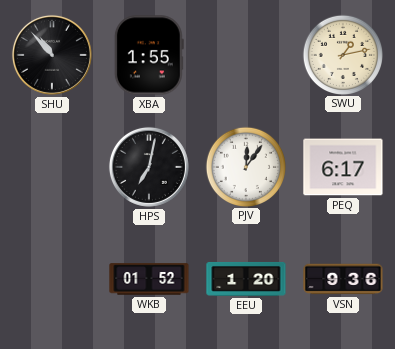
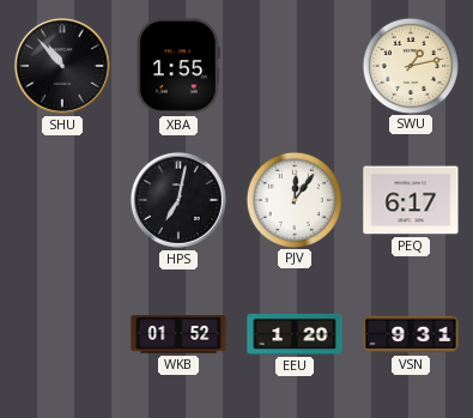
VSN: 9:36 -> 9:31
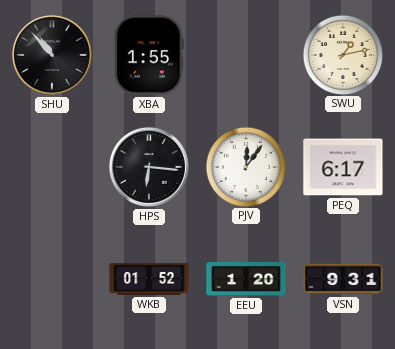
HPS: 7:02 -> 6:16
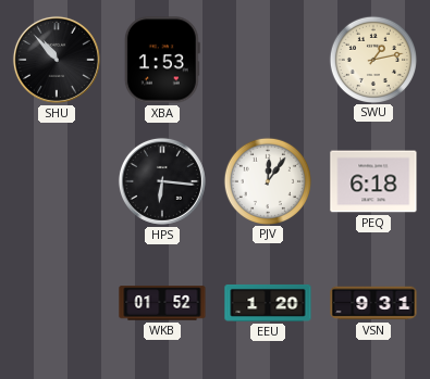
XBA: 1:55 -> 1:53
PEQ: 6:17 -> 6:18
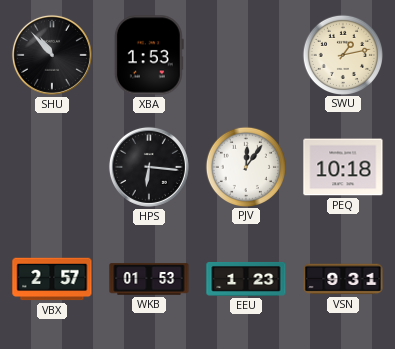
PEQ: 6:18 -> 10:18
VBX: none -> 2:57
WKB: 01:52 -> 01:53
EEU: 1:20 -> 1:23
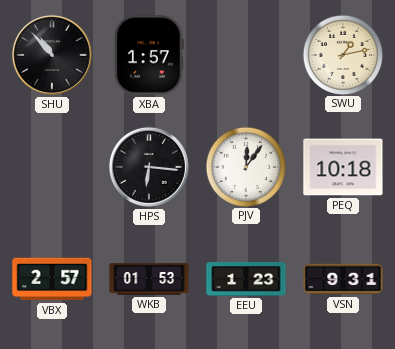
XBA: 1:53 -> 1:57
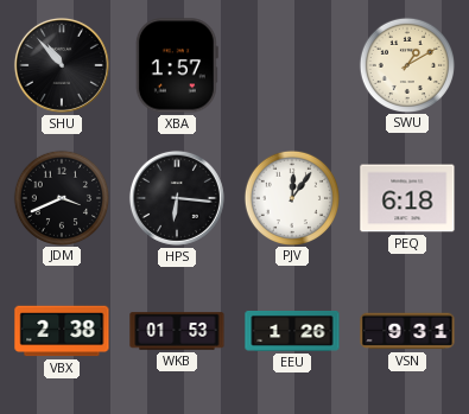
SWU: 1:13 -> 1:10
JDM: none -> 3:41
PEQ: 10:18 -> 6:18
VBX: 2:57 -> 2:38
EEU: 1:23 -> 1:26
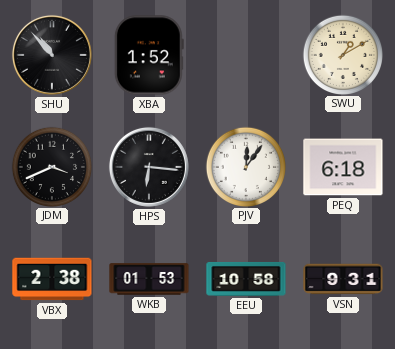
XBA: 1:57 -> 1:52
EEU: 1:26 -> 10:58
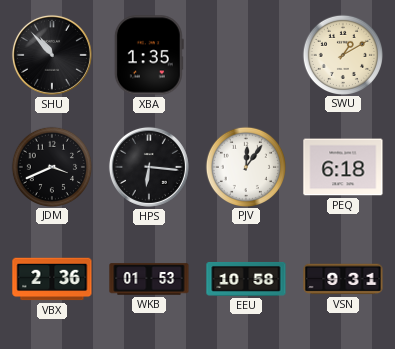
XBA: 1:52 -> 1:35
VBX: 2:38 -> 2:36
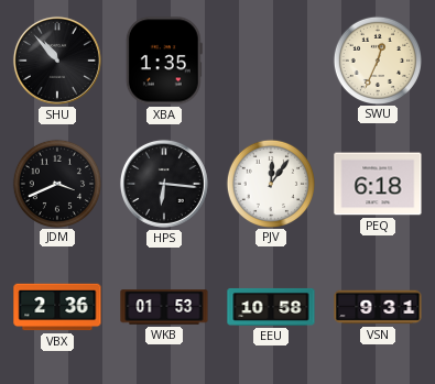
SWU: 1:10 -> 12:34
